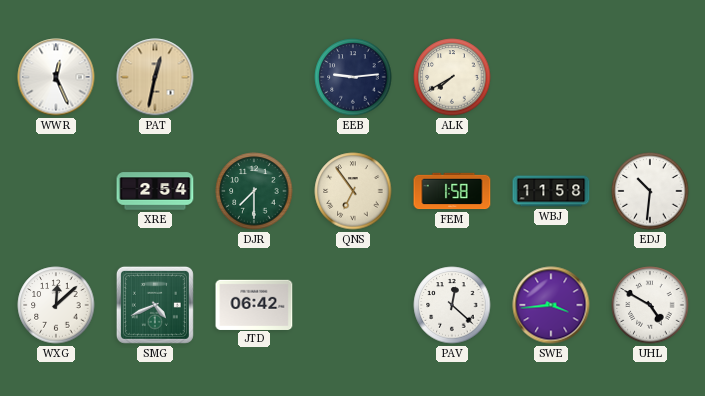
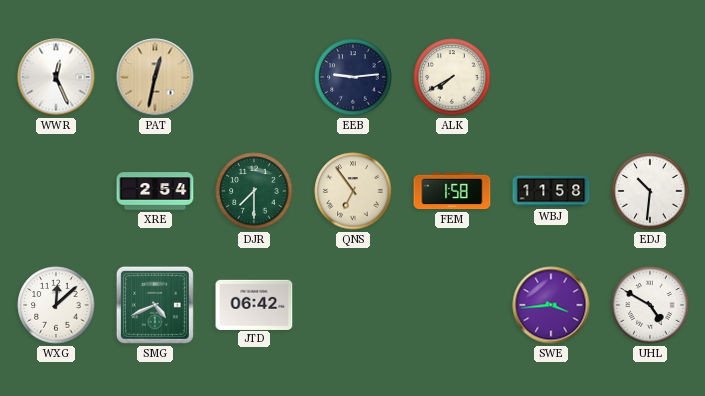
PAV: 12:22 -> none
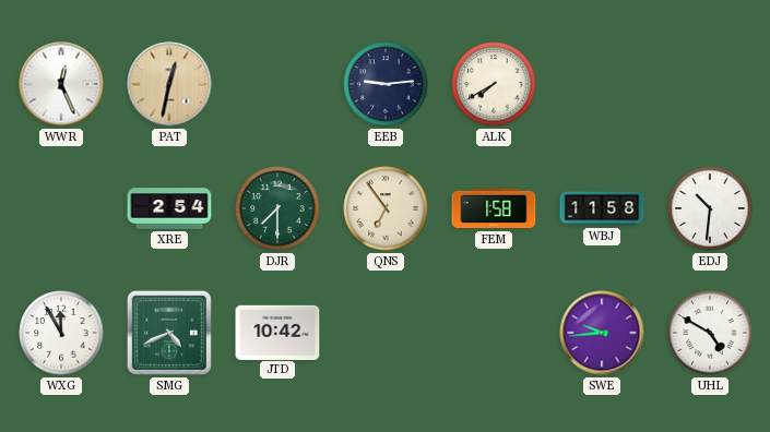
WXG: 12:08 -> 11:55
JTD: 06:42 -> 10:42
SWE: 3:44 -> 9:44
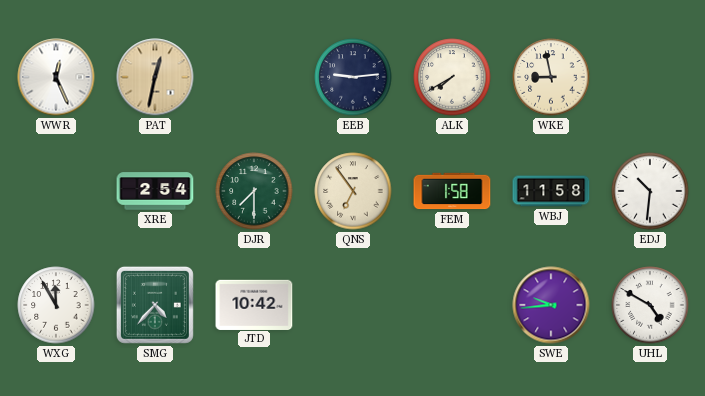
WKE: none -> 8:58
SMG: 4:41 -> 4:37
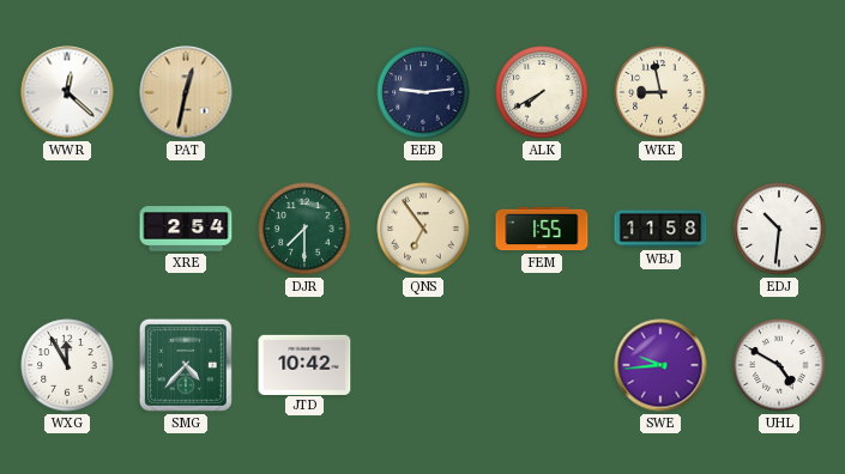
WWR: 12:26 -> 12:22
FEM: 1:58 -> 1:55
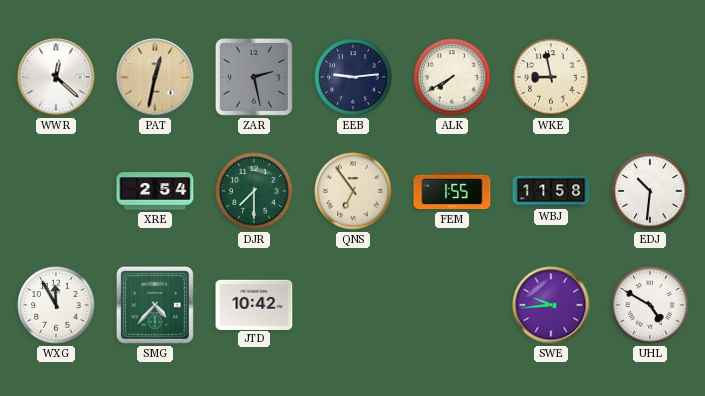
ZAR: none -> 2:28
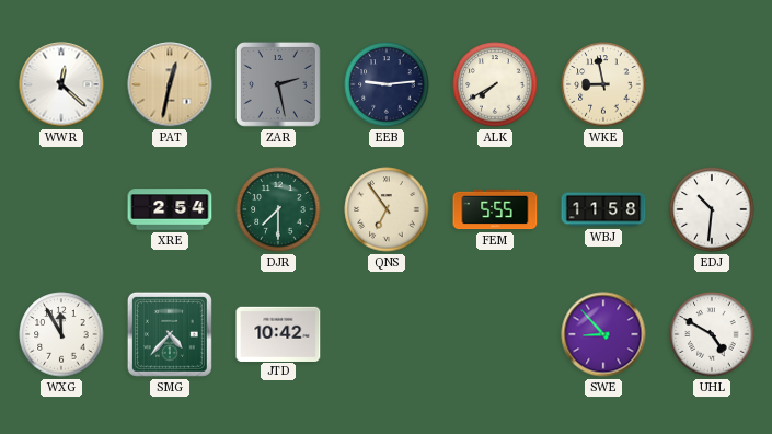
FEM: 1:55 -> 5:55
SWE: 9:44 -> 8:53
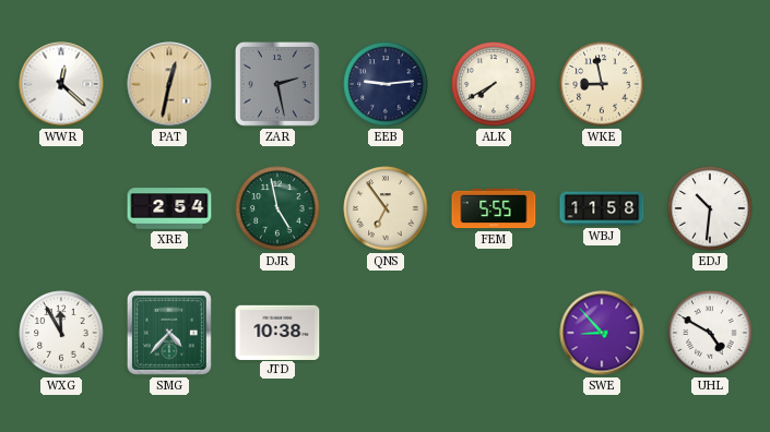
DJR: 7:30 -> 4:58
JTD: 10:42 -> 10:38
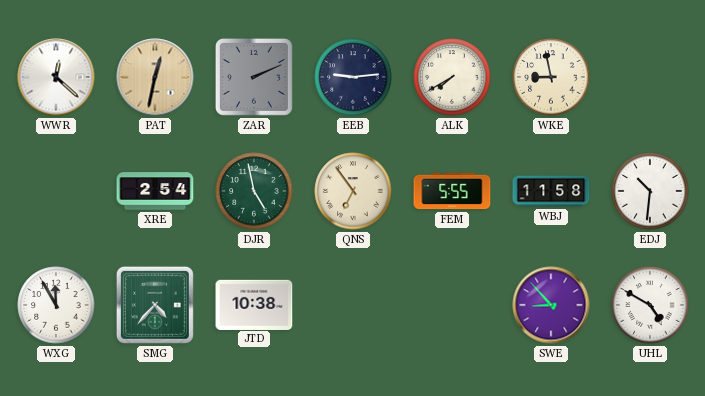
ZAR: 2:28 -> 2:11
